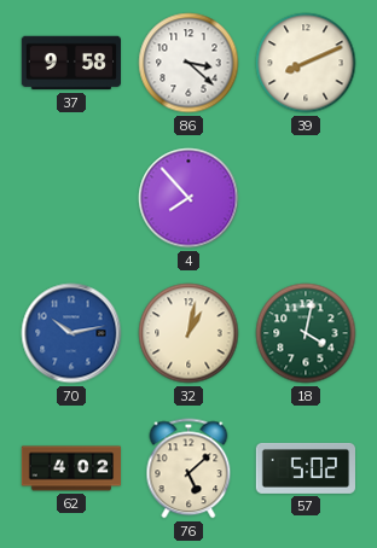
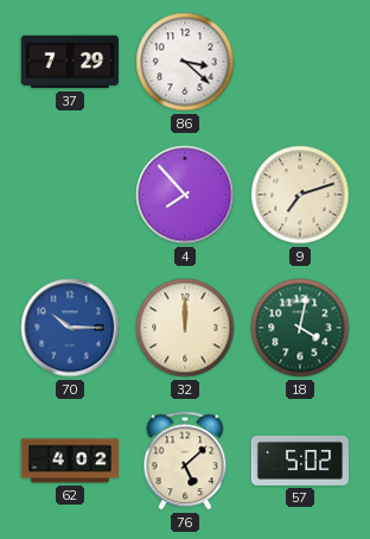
37: 9:58 -> 7:29
39: 8:11 -> none
9: none -> 7:12
70: 10:13 -> 10:15
32: 1:02 -> 12:00
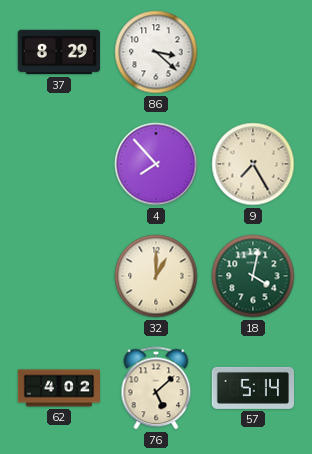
37: 7:29 -> 8:29
9: 7:12 -> 7:25
70: 10:15 -> none
32: 12:00 -> 1:00
57: 5:02 -> 5:14
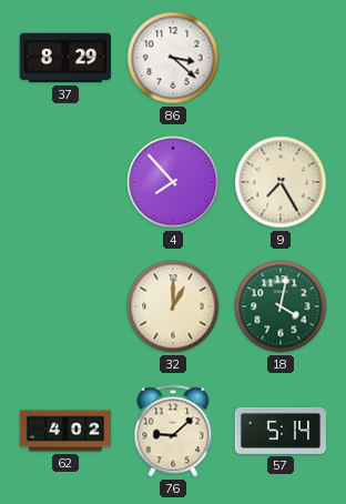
76: 5:08 -> 9:08
